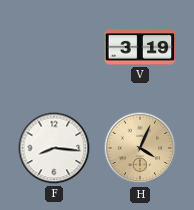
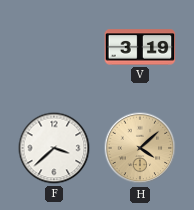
F: 8:16 -> 3:38
H: 4:04 -> 4:08
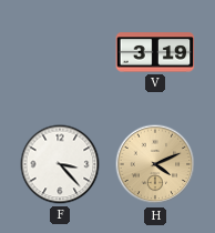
F: 3:38 -> 3:23
H: 4:08 -> 4:11
